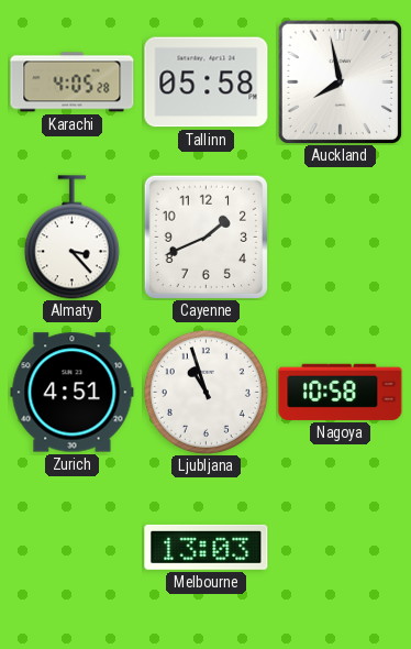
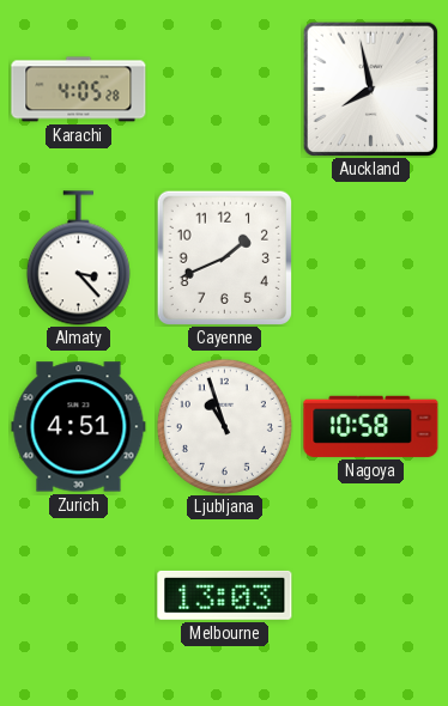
Tallinn: 05:58 -> none
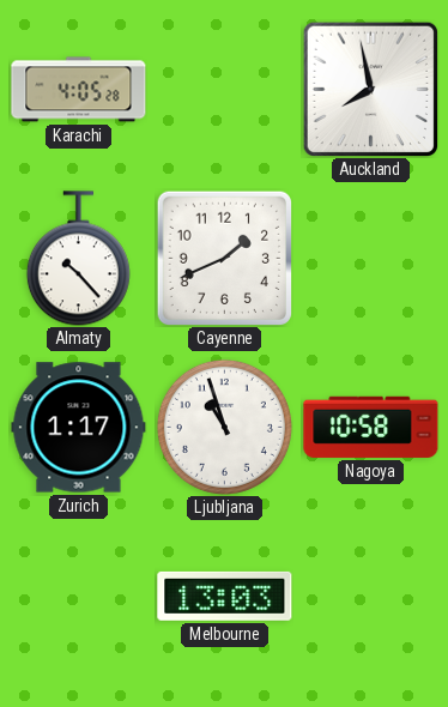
Almaty: 3:23 -> 10:23
Zurich: 4:51 -> 1:17
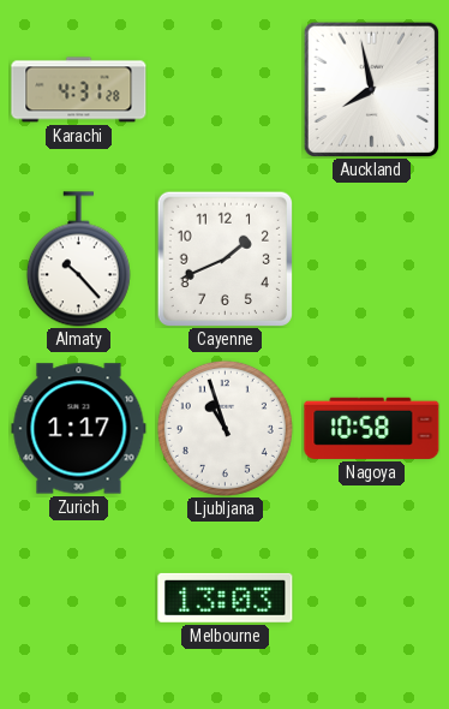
Karachi: 4:05 -> 4:31
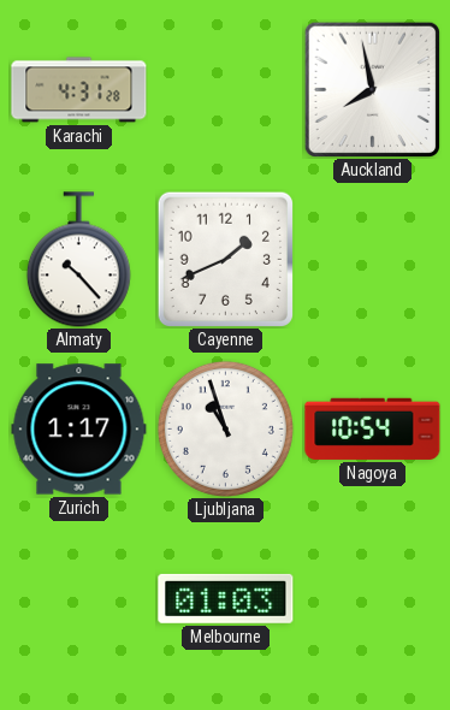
Nagoya: 10:58 -> 10:54
Melbourne: 13:03 -> 01:03
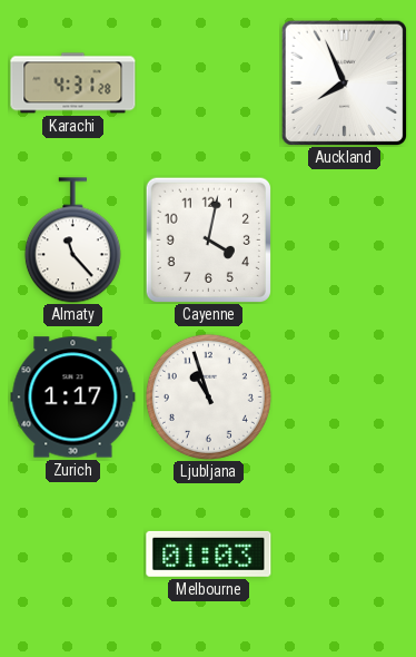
Auckland: 7:58 -> 7:56
Almaty: 10:23 -> 11:23
Cayenne: 1:41 -> 4:02
Nagoya: 10:54 -> none
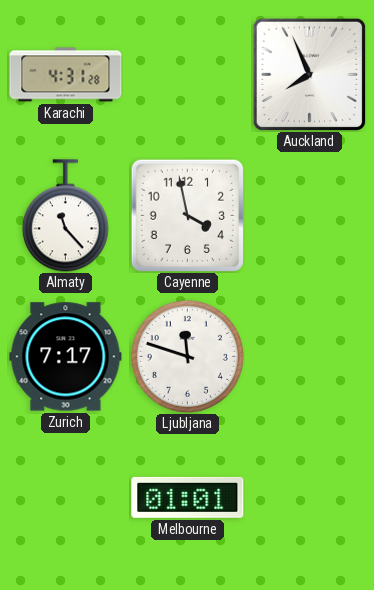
Cayenne: 4:02 -> 3:58
Zurich: 1:17 -> 7:17
Ljubljana: 10:57 -> 11:48
Melbourne: 01:03 -> 01:01
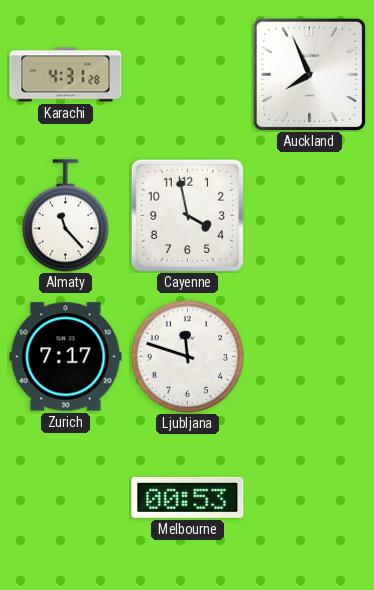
Melbourne: 01:01 -> 00:53
